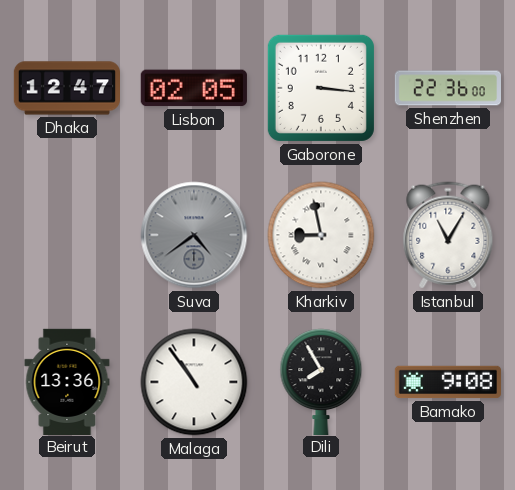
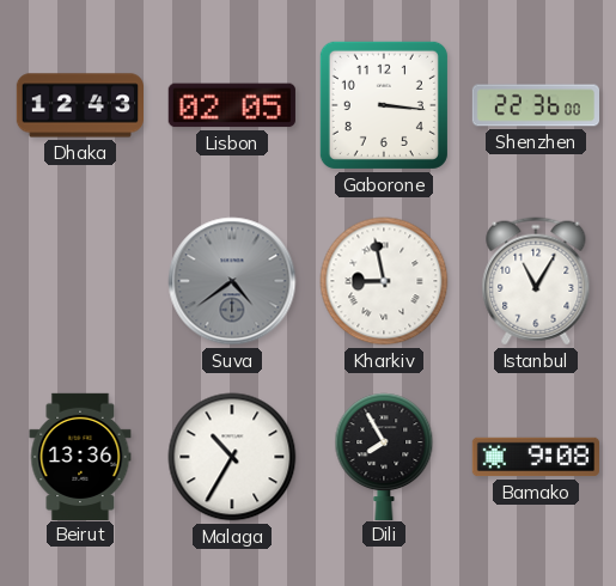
Dhaka: 12:47 -> 12:43
Malaga: 10:54 -> 10:35
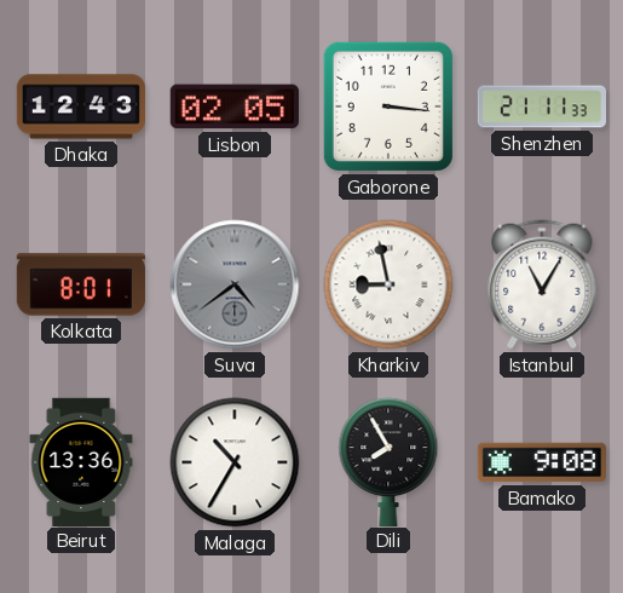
Shenzhen: 22:36 -> 21:11
Kolkata: none -> 8:01
